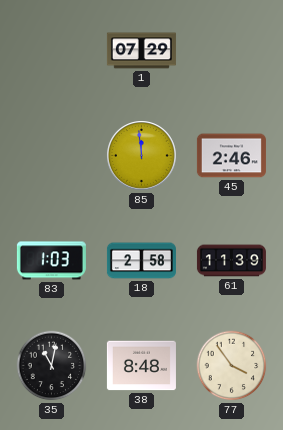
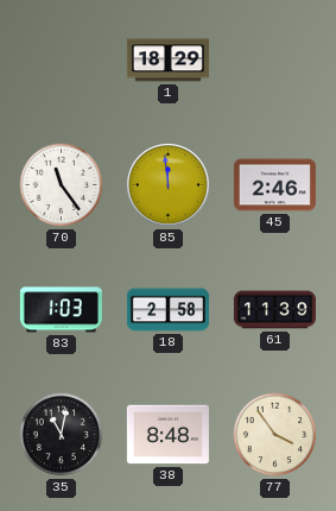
1: 07:29 -> 18:29
70: none -> 11:24
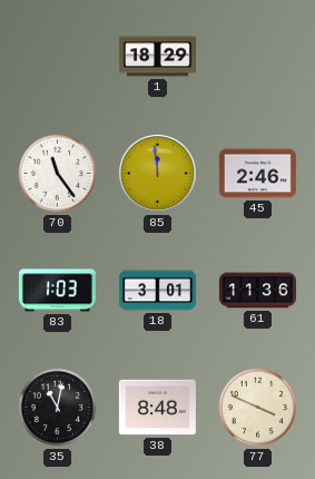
18: 2:58 -> 3:01
61: 11:39 -> 11:36
77: 3:54 -> 3:49
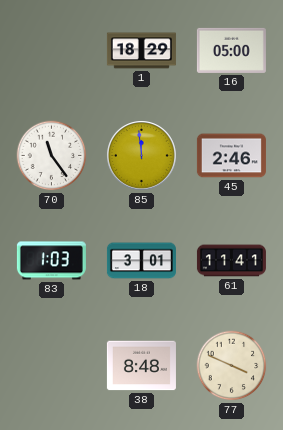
16: none -> 05:00
61: 11:36 -> 11:41
35: 11:02 -> none
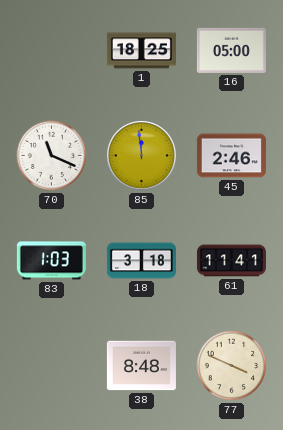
1: 18:29 -> 18:25
70: 11:24 -> 11:19
18: 3:01 -> 3:18
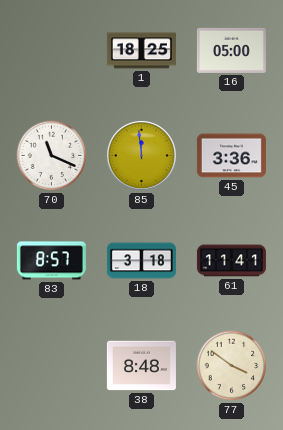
45: 2:46 -> 3:36
83: 1:03 -> 8:57
77: 3:49 -> 3:51
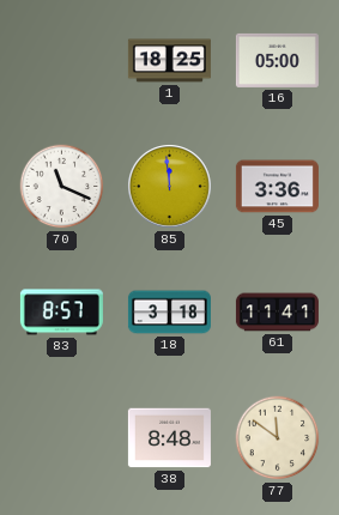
77: 3:51 -> 11:51
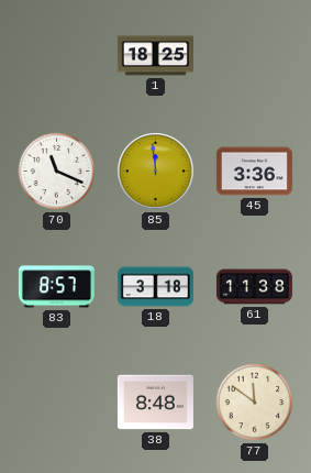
16: 05:00 -> none
61: 11:41 -> 11:38
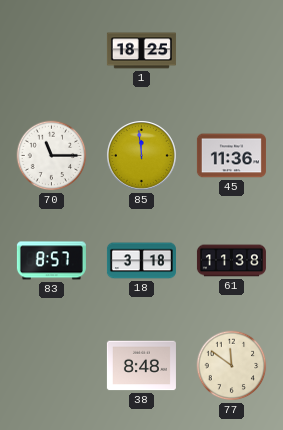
70: 11:19 -> 11:15
45: 3:36 -> 11:36
